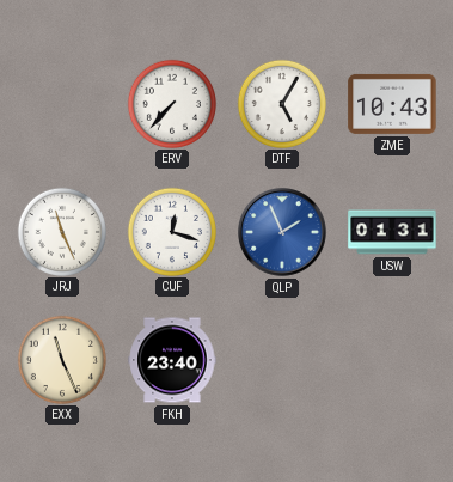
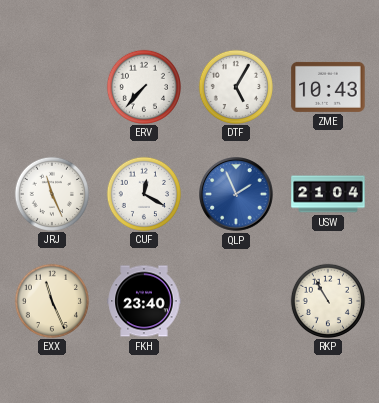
CUF: 12:18 -> 12:20
USW: 01:31 -> 21:04
RKP: none -> 10:55
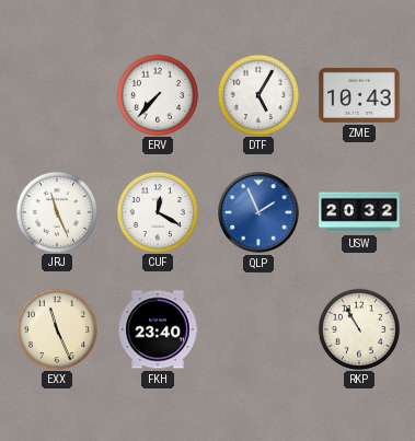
USW: 21:04 -> 20:32
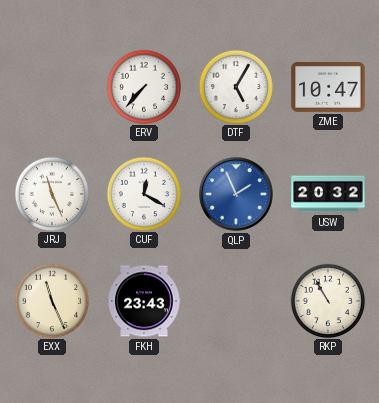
ZME: 10:43 -> 10:47
FKH: 23:40 -> 23:43
